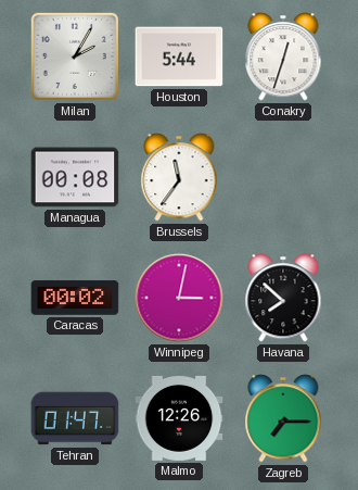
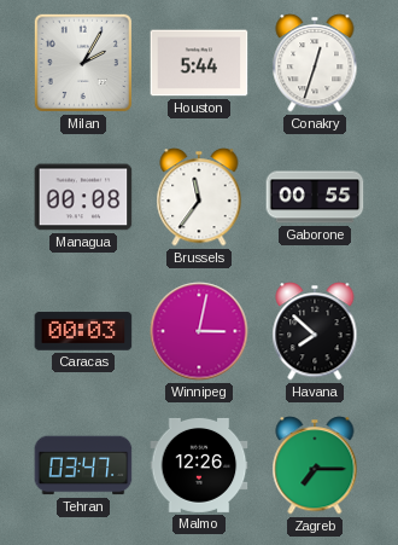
Gaborone: none -> 00:55
Caracas: 00:02 -> 00:03
Tehran: 01:47 -> 03:47
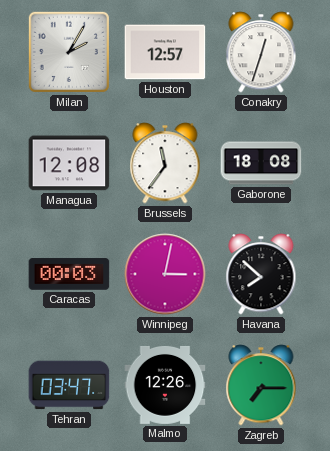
Houston: 5:44 -> 12:57
Managua: 00:08 -> 12:08
Gaborone: 00:55 -> 18:08
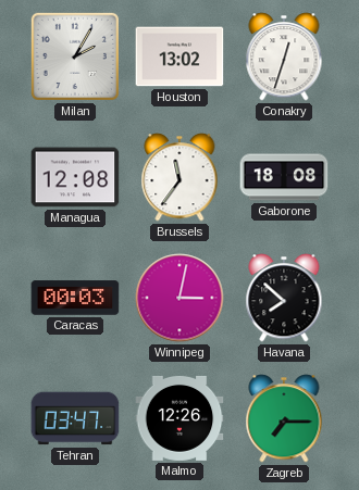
Houston: 12:57 -> 13:02
